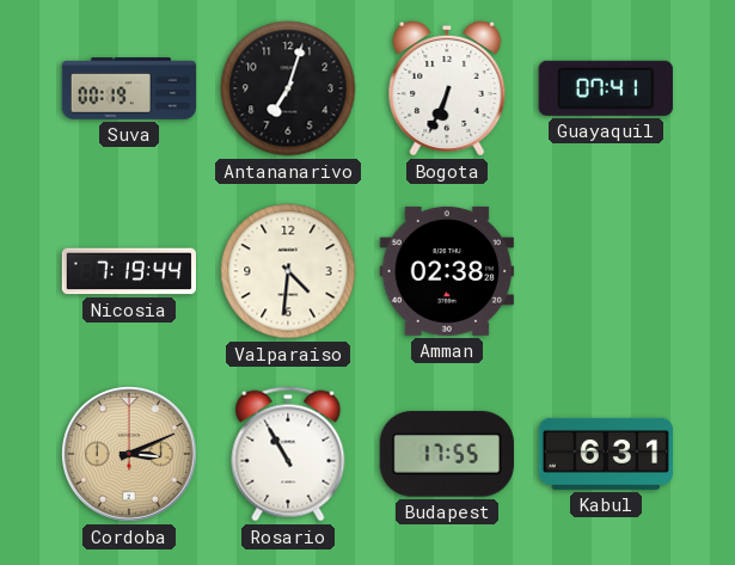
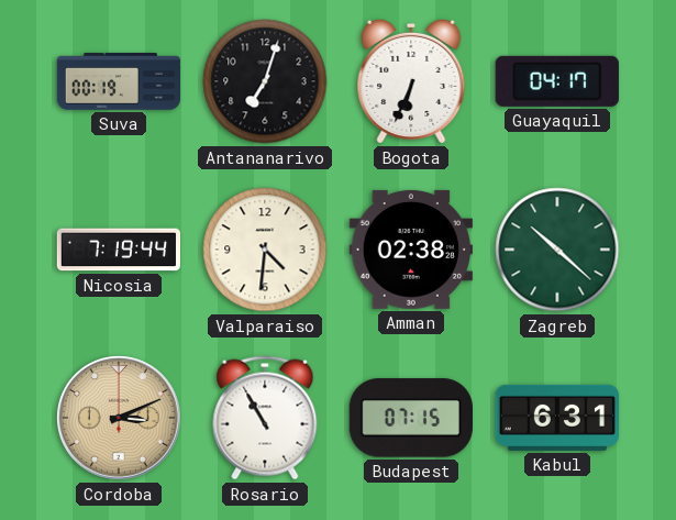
Guayaquil: 07:41 -> 04:17
Zagreb: none -> 10:22
Budapest: 17:55 -> 07:15
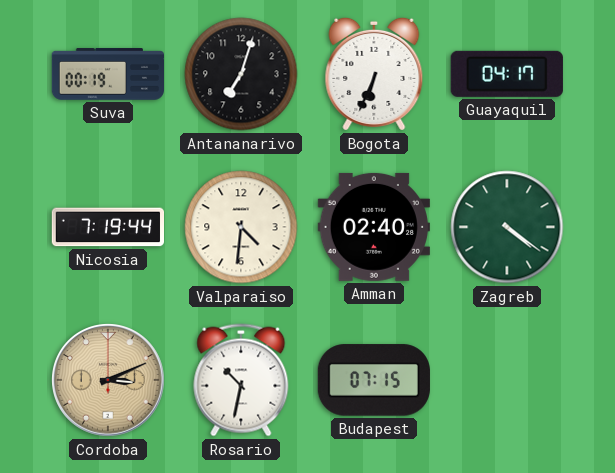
Amman: 02:38 -> 02:40
Zagreb: 10:22 -> 4:21
Rosario: 10:55 -> 10:32
Kabul: 6:31 -> none
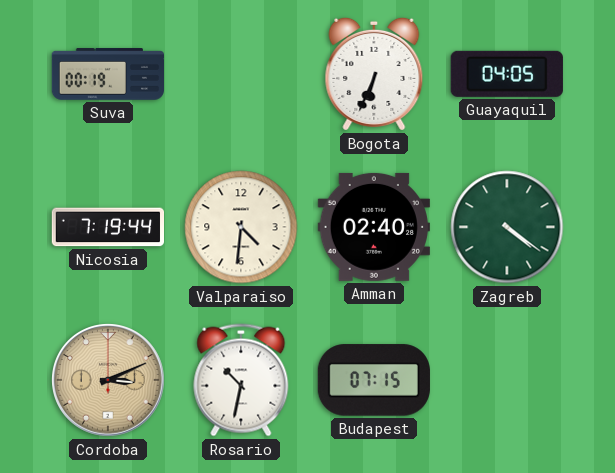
Antananarivo: 7:03 -> none
Guayaquil: 04:17 -> 04:05
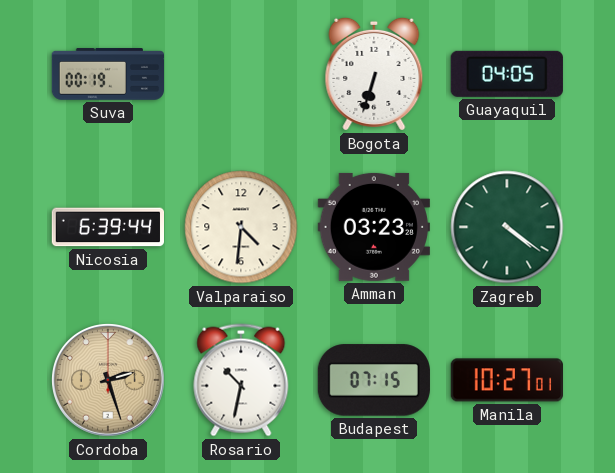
Bogota: 6:34 -> 6:33
Nicosia: 7:19 -> 6:39
Amman: 02:40 -> 03:23
Cordoba: 3:11 -> 2:27
Manila: none -> 10:27
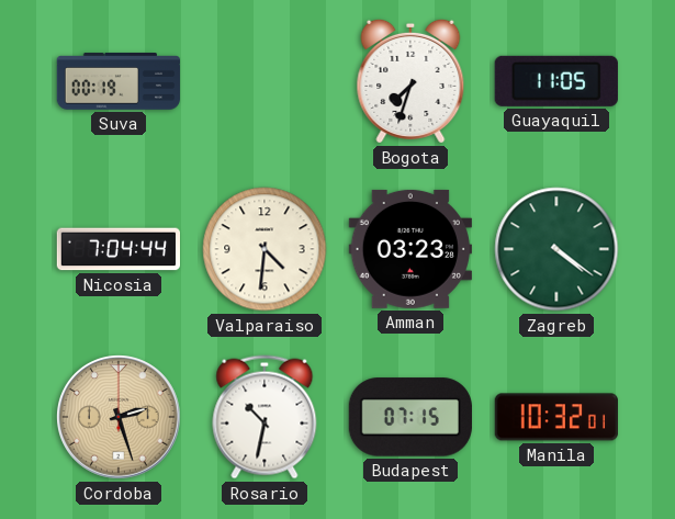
Bogota: 6:33 -> 7:33
Guayaquil: 04:05 -> 11:05
Nicosia: 6:39 -> 7:04
Manila: 10:27 -> 10:32
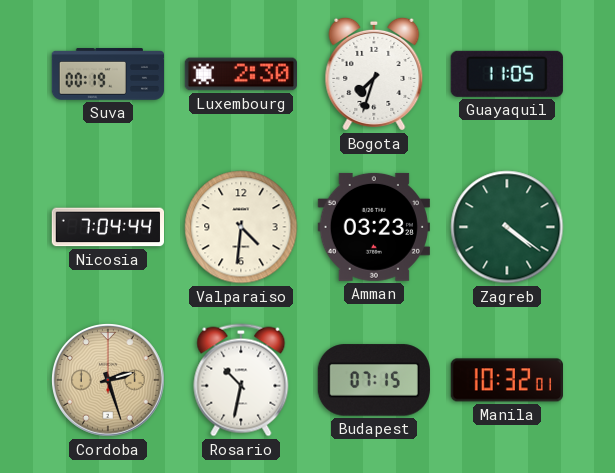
Luxembourg: none -> 2:30
